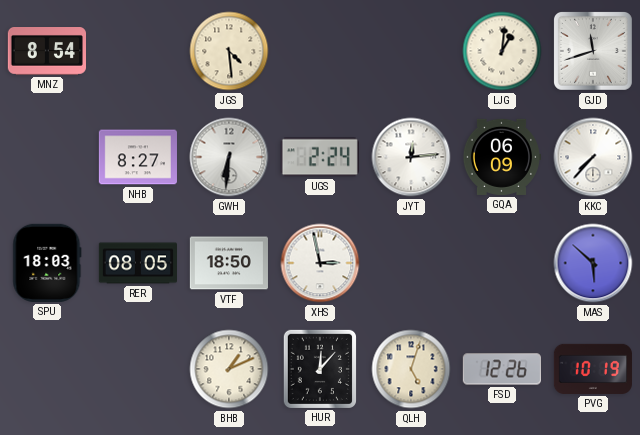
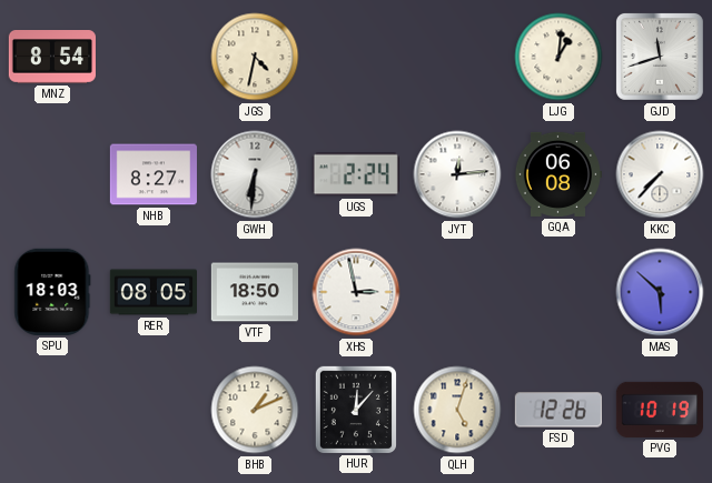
JGS: 4:29 -> 4:32
GQA: 06:09 -> 06:08
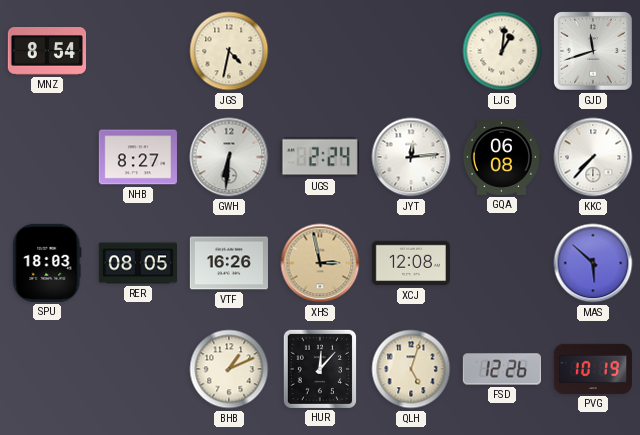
VTF: 18:50 -> 16:26
XHS dial: white -> champagne
XCJ: none -> 12:08
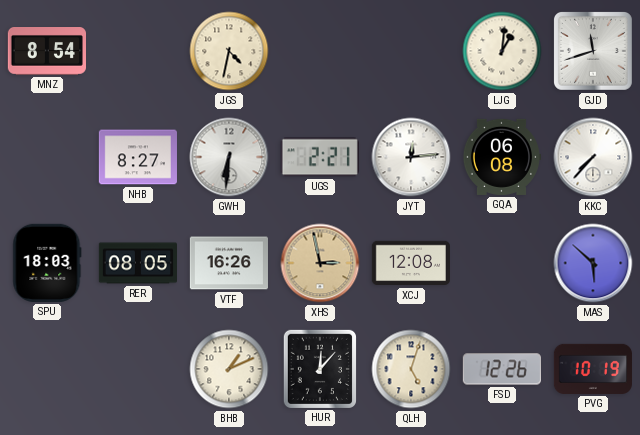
UGS: 2:24 -> 2:21
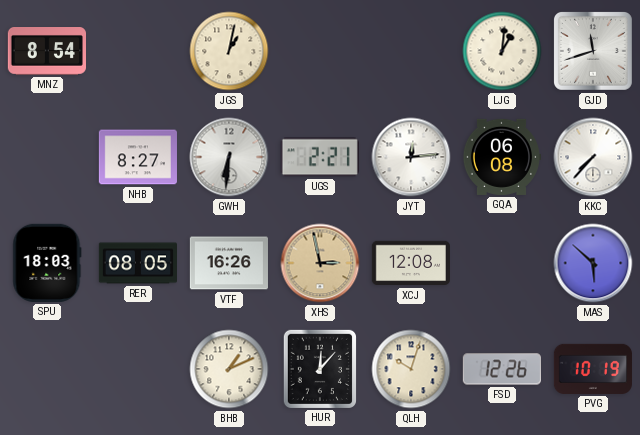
JGS: 4:32 -> 1:02
QLH: 5:03 -> 10:03
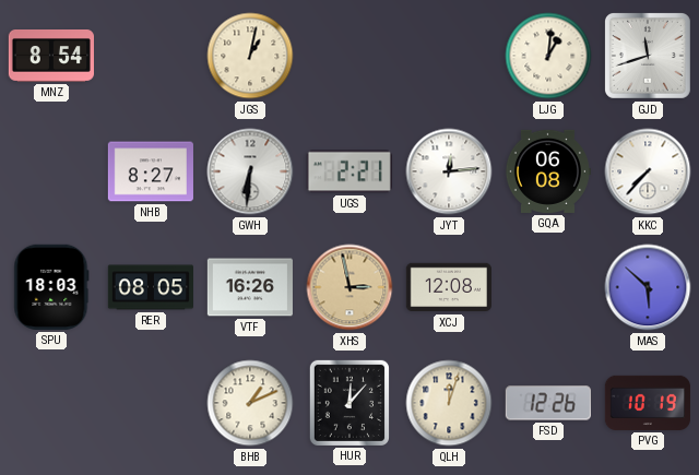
QLH: 10:03 -> 12:03
